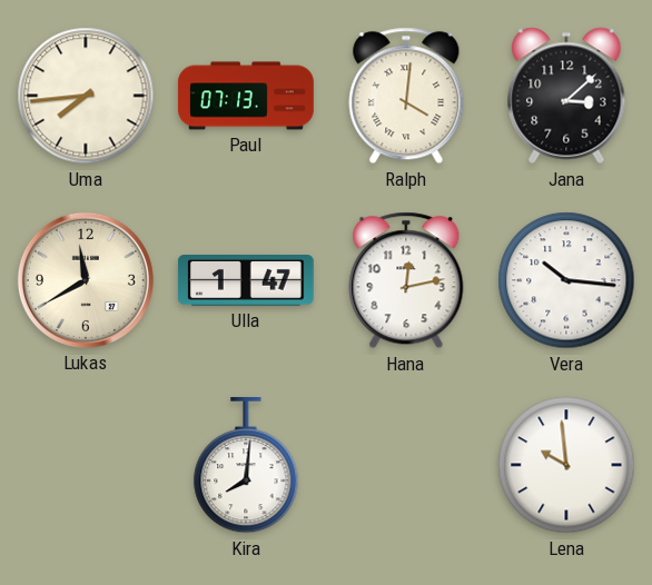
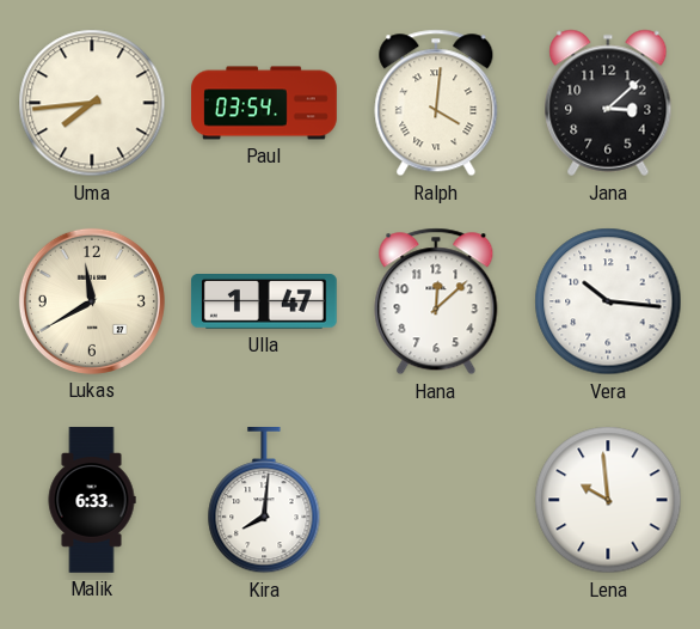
Paul: 07:13 -> 03:54
Hana: 12:13 -> 12:08
Malik: none -> 6:33
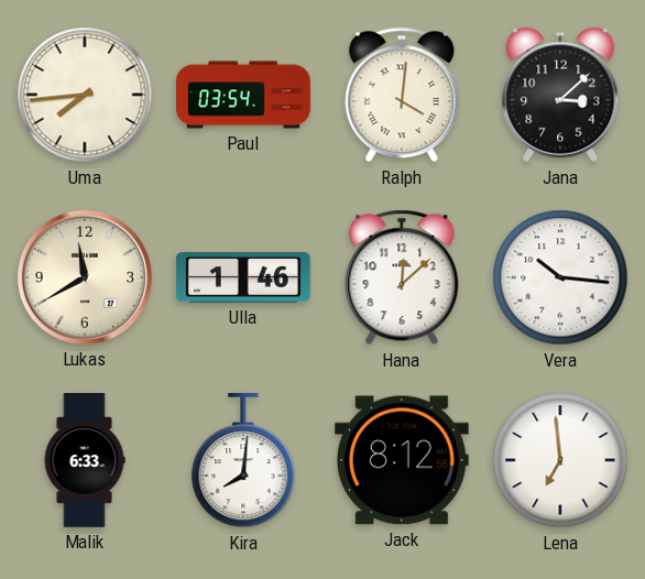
Ulla: 1:47 -> 1:46
Jack: none -> 8:12
Lena: 9:59 -> 6:59
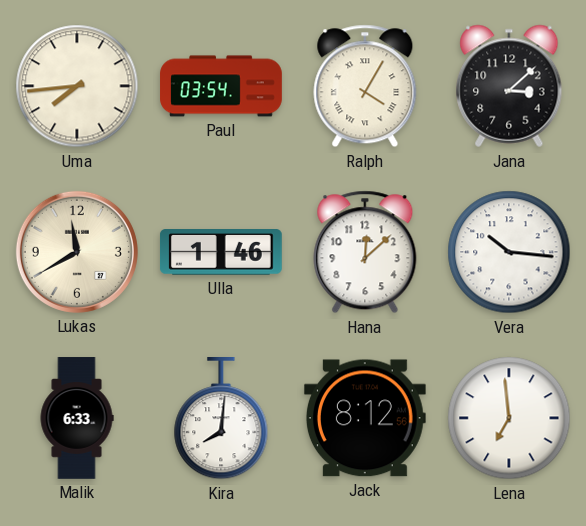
Ralph: 4:01 -> 4:05
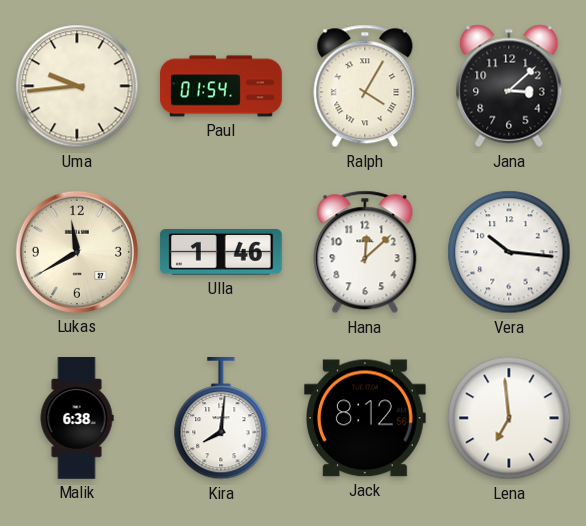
Uma: 7:44 -> 9:44
Paul: 03:54 -> 01:54
Malik: 6:33 -> 6:38
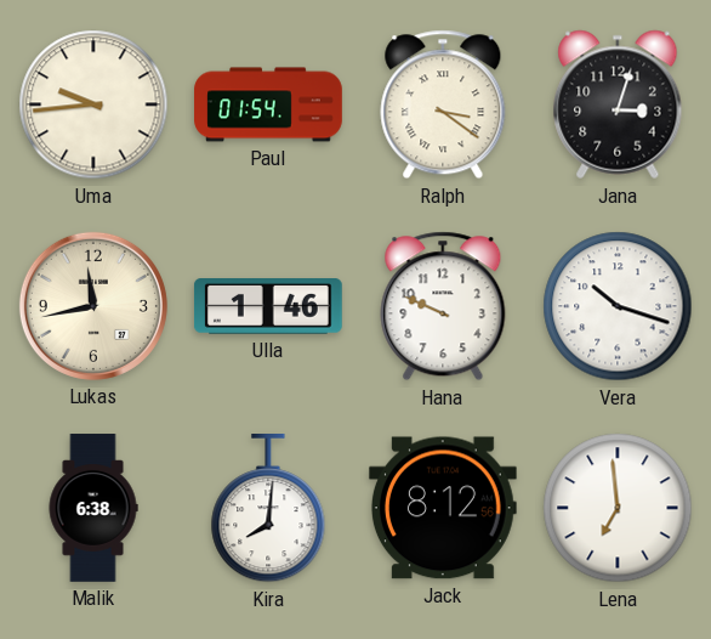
Ralph: 4:05 -> 3:21
Jana: 3:08 -> 3:03
Lukas: 11:40 -> 11:43
Hana: 12:08 -> 9:49
Vera: 10:16 -> 10:18
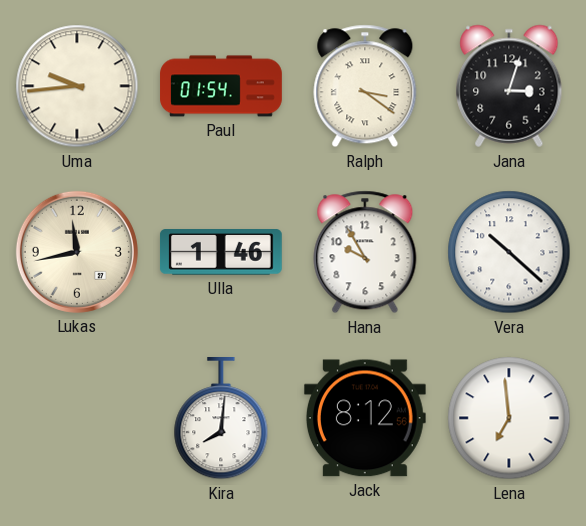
Hana: 9:49 -> 9:55
Vera: 10:18 -> 10:22
Malik: 6:38 -> none
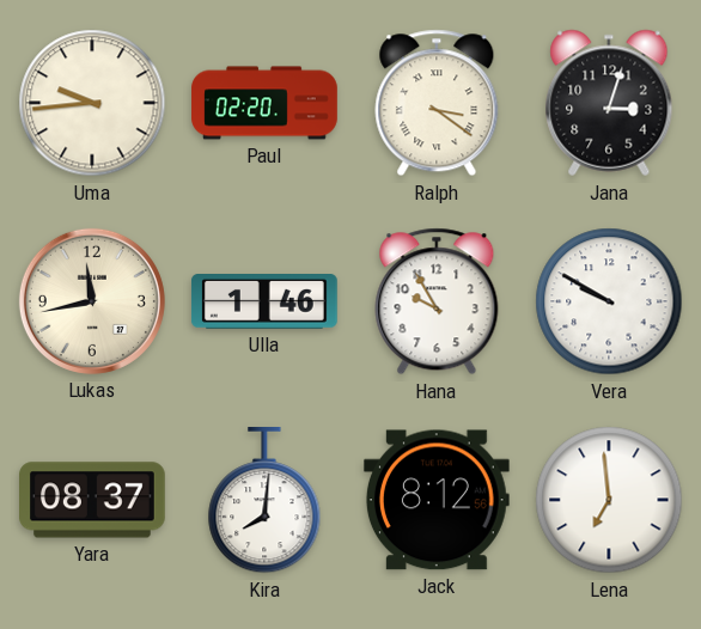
Paul: 01:54 -> 02:20
Vera: 10:22 -> 9:50
Yara: none -> 08:37
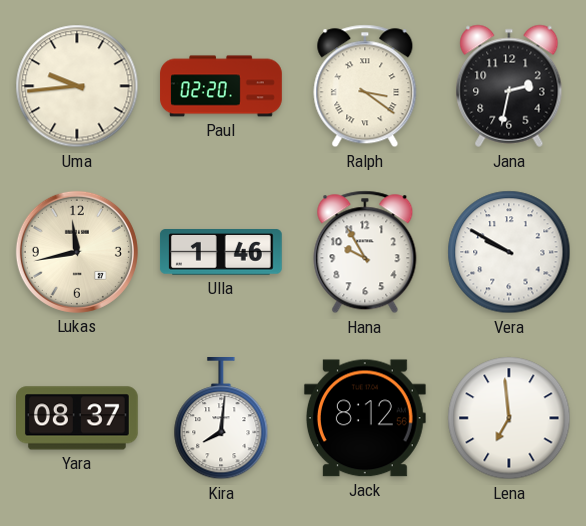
Jana: 3:03 -> 2:32
